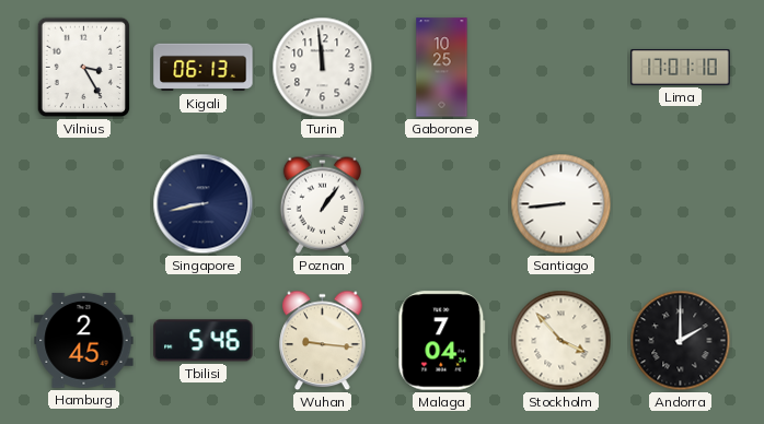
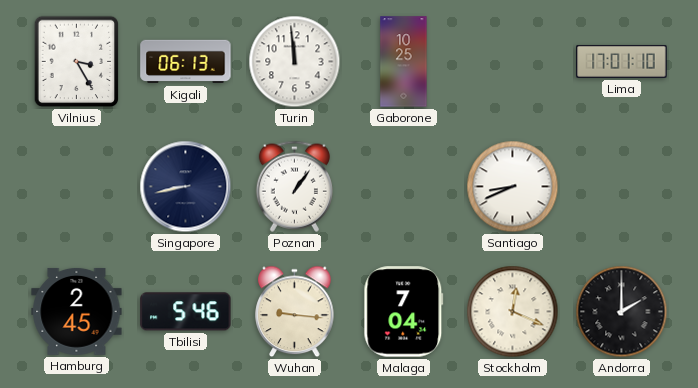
Santiago: 8:44 -> 8:41
Stockholm: 3:53 -> 12:19
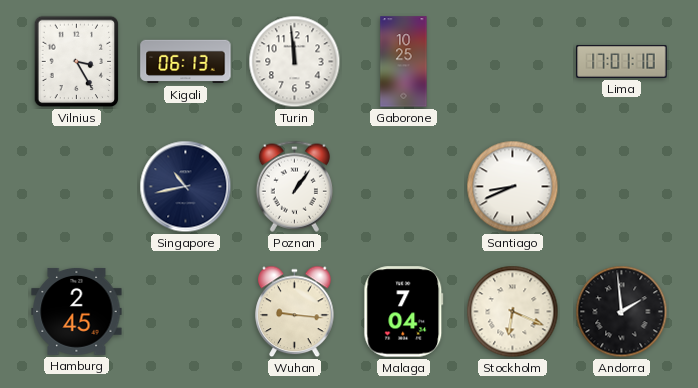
Singapore: 8:43 -> 10:43
Tbilisi: 5:46 -> none
Stockholm: 12:19 -> 6:19
Andorra: 2:00 -> 1:59
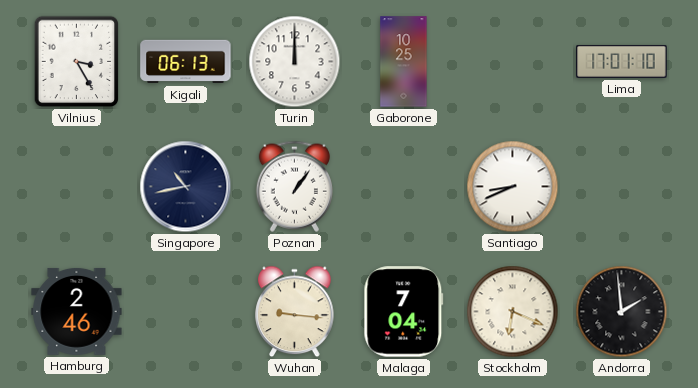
Turin: 11:59 -> 12:00
Hamburg: 2:45 -> 2:46
